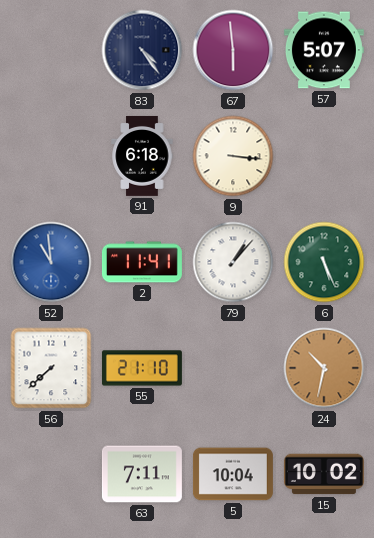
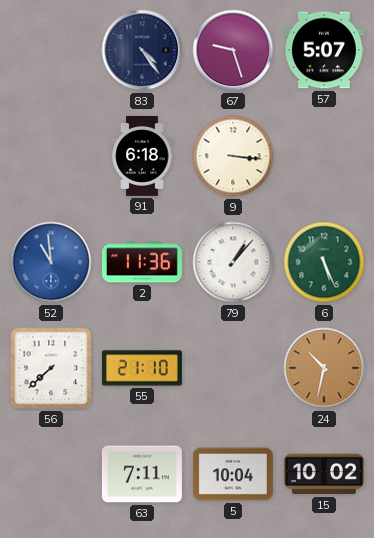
67: 5:59 -> 9:27
2: 11:41 -> 11:36
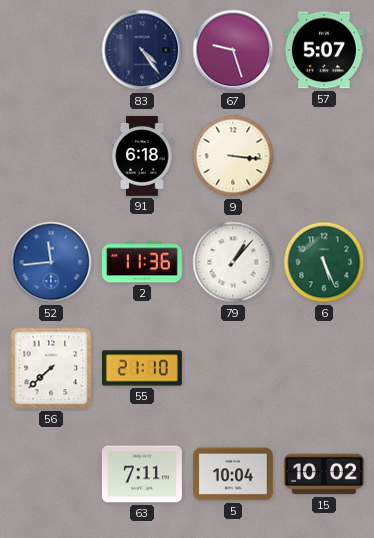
52: 10:59 -> 11:44
24: 10:32 -> none
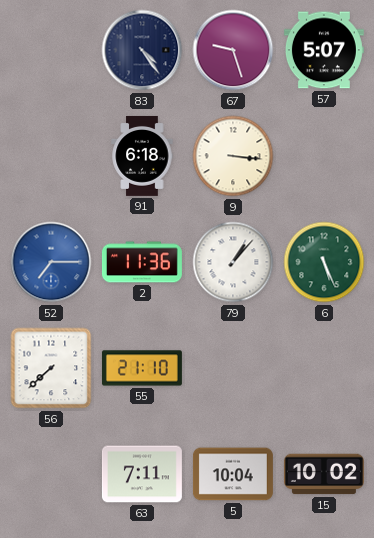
52: 11:44 -> 7:15
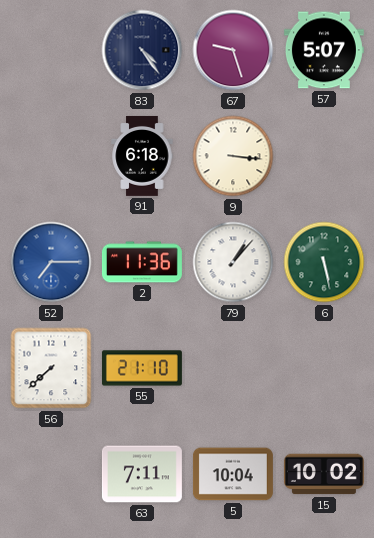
6: 5:26 -> 5:28
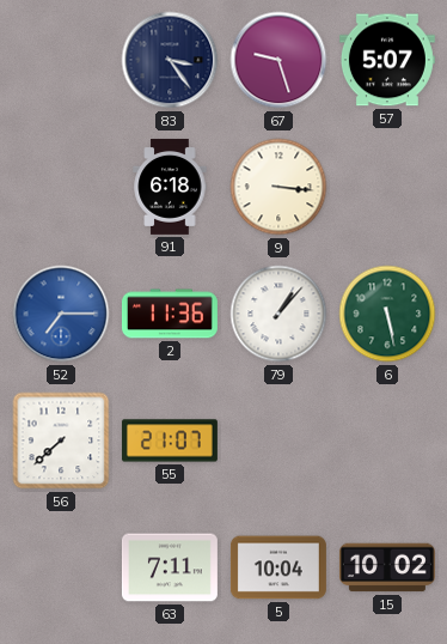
83: 4:24 -> 3:24
55: 21:10 -> 21:07
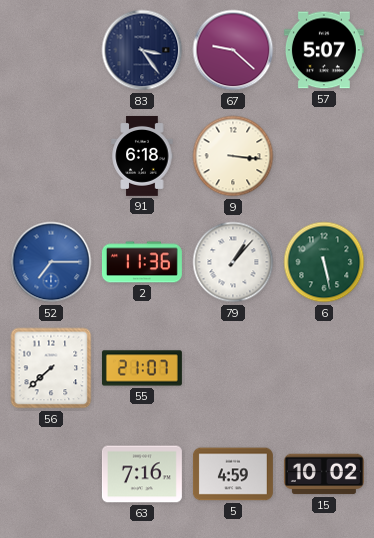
67: 9:27 -> 9:22
63: 7:11 -> 7:16
5: 10:04 -> 4:59
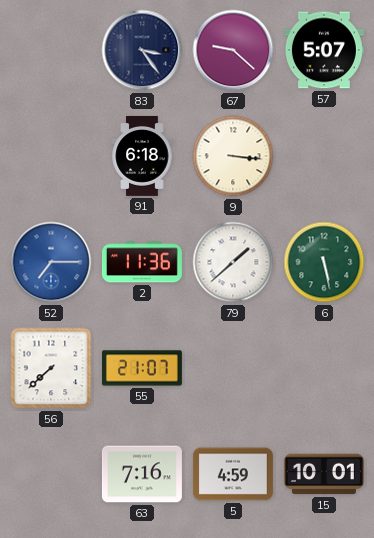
79: 1:07 -> 1:38
15: 10:02 -> 10:01
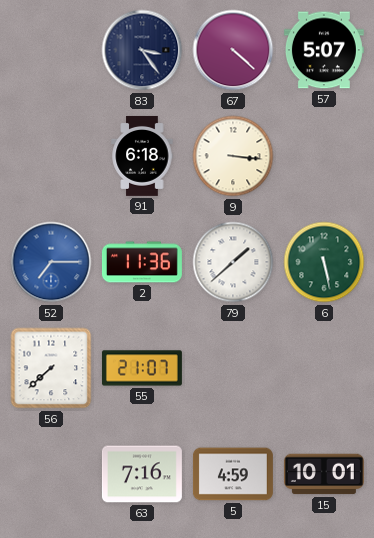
67: 9:22 -> 4:22
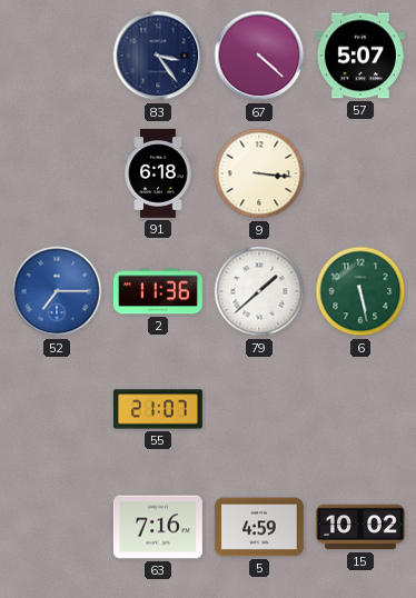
56: 7:38 -> none
15: 10:01 -> 10:02
